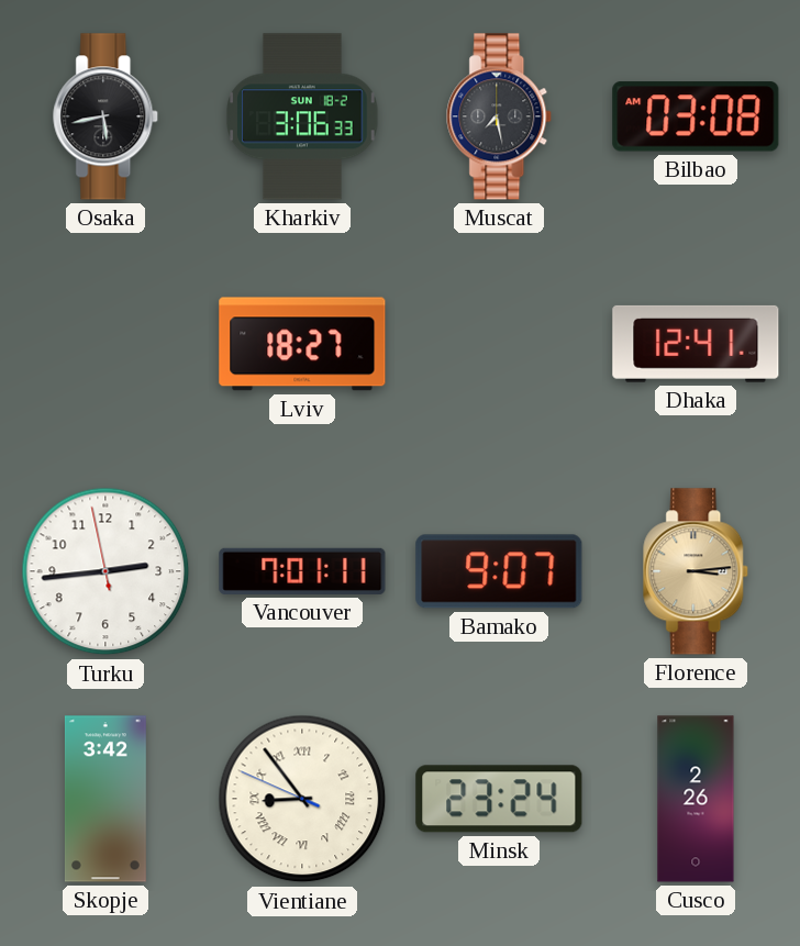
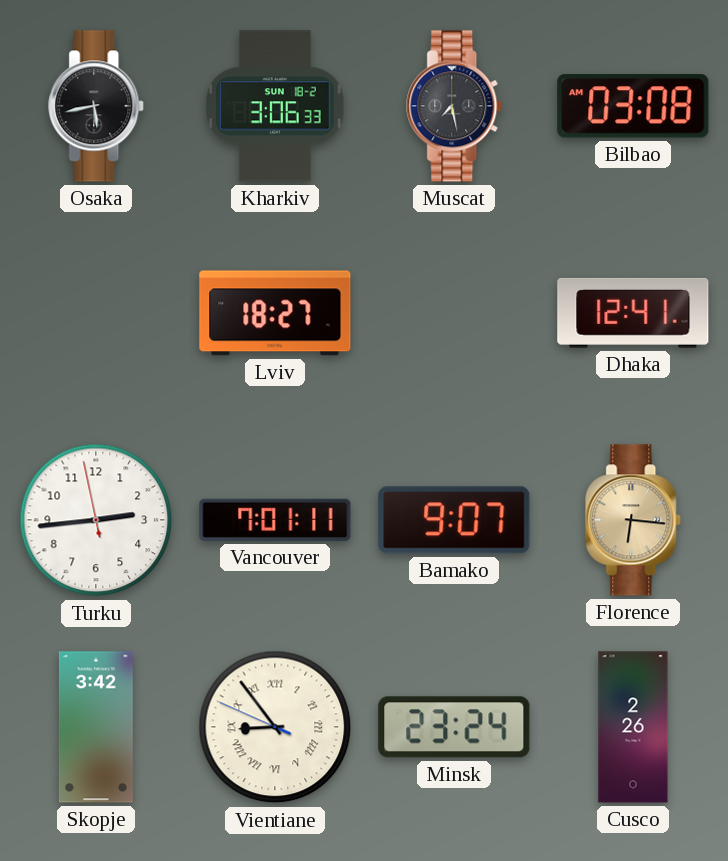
Florence: 3:14 -> 6:16
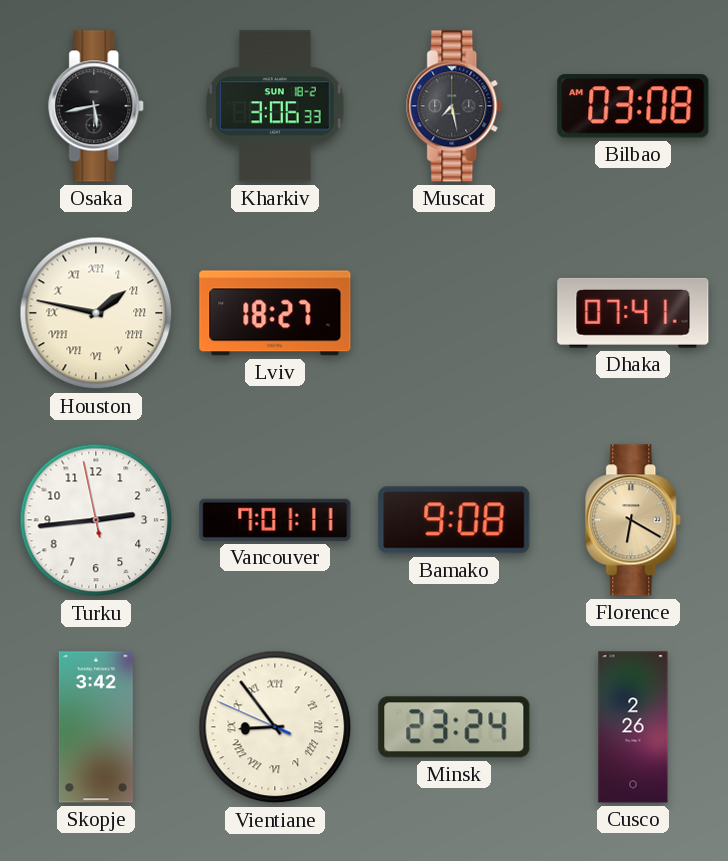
Houston: none -> 1:47
Dhaka: 12:41 -> 07:41
Bamako: 9:07 -> 9:08
Florence: 6:16 -> 6:20
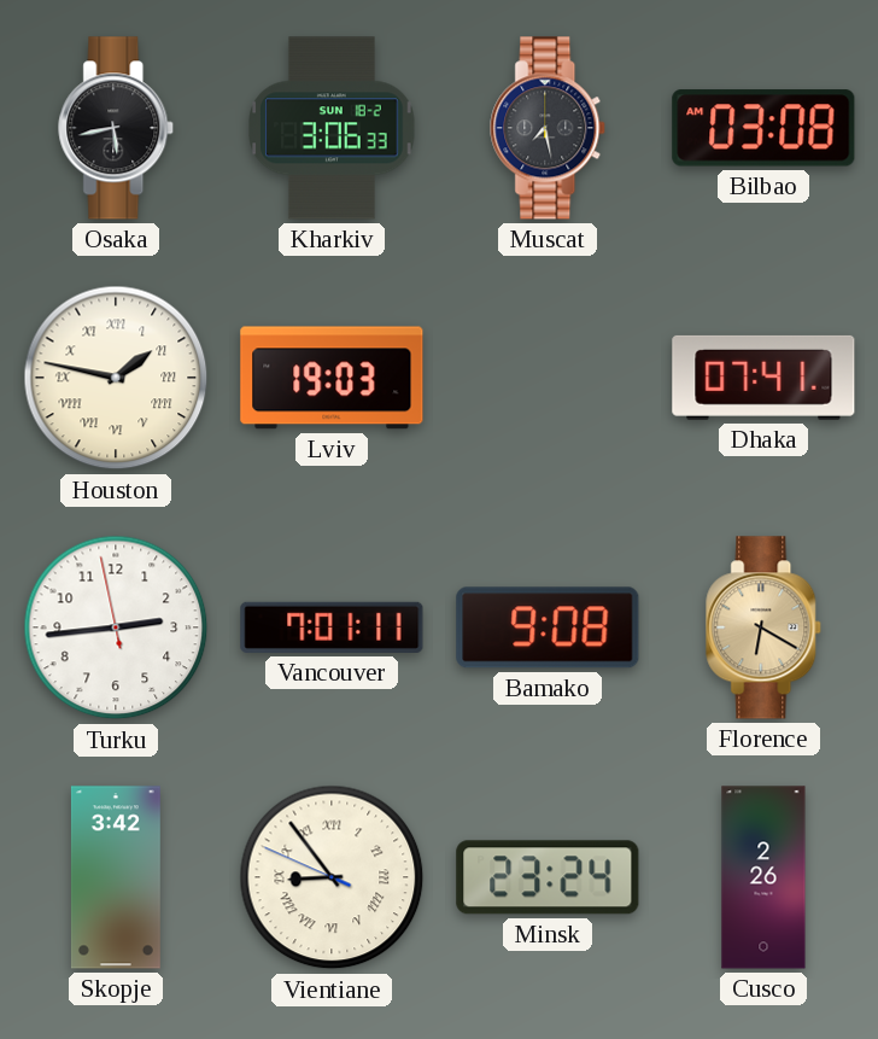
Lviv: 18:27 -> 19:03
